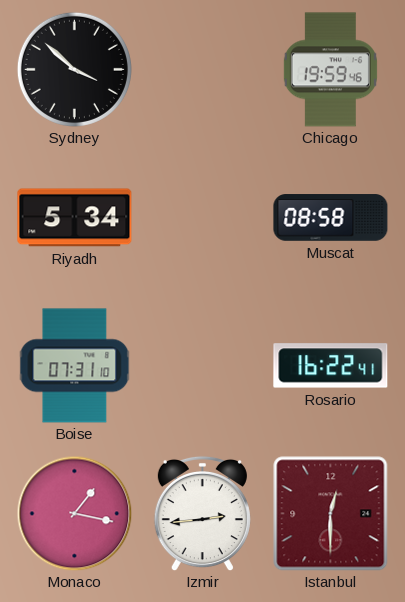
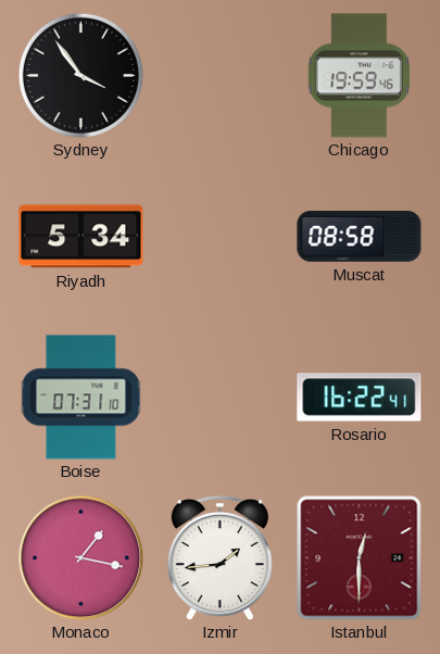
Sydney: 3:52 -> 3:54
Izmir: 2:44 -> 1:44
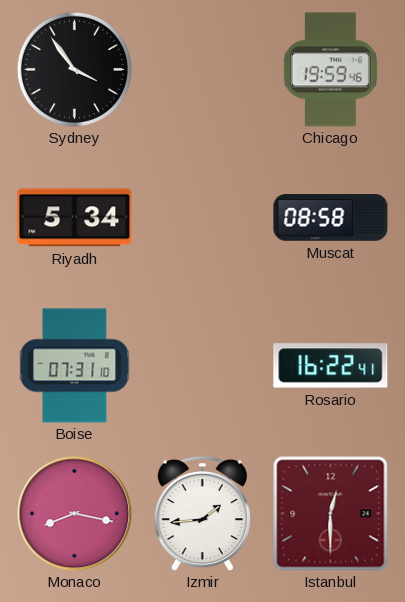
Monaco: 1:17 -> 8:17
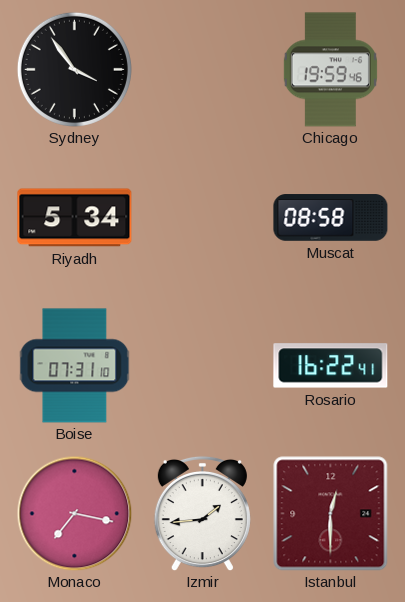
Monaco: 8:17 -> 7:17
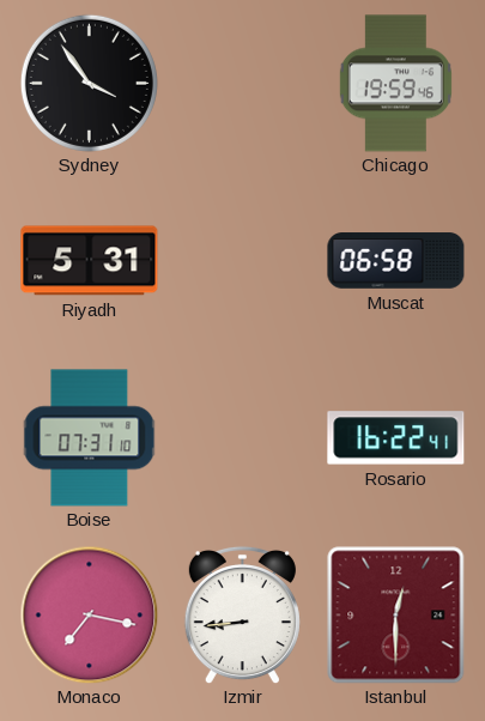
Riyadh: 5:34 -> 5:31
Muscat: 08:58 -> 06:58
Izmir: 1:44 -> 8:44
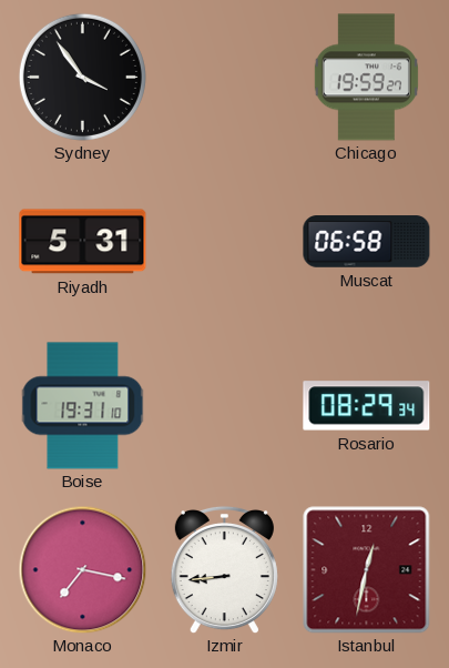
Chicago: 19:59:46 -> 19:59:27
Boise: 07:31 -> 19:31
Rosario: 16:22 -> 08:29
Istanbul: 12:30 -> 12:32
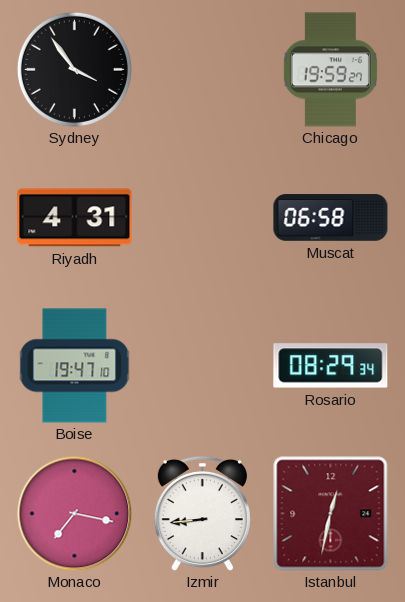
Riyadh: 5:31 -> 4:31
Boise: 19:31 -> 19:47
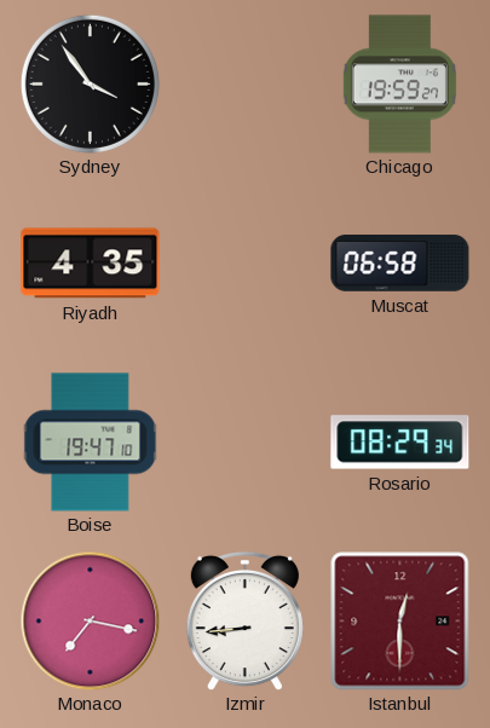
Riyadh: 4:31 -> 4:35
Istanbul: 12:32 -> 12:30
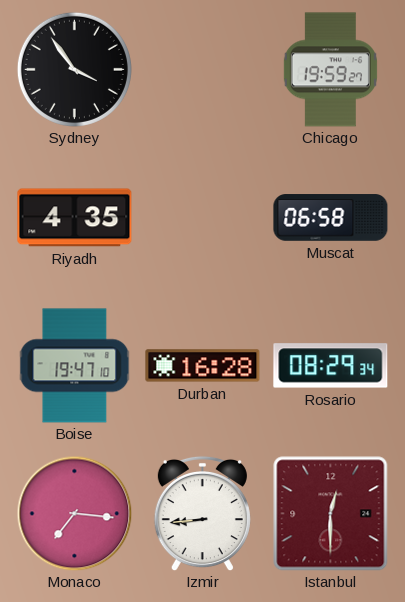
Durban: none -> 16:28
Monaco: 7:17 -> 7:16
